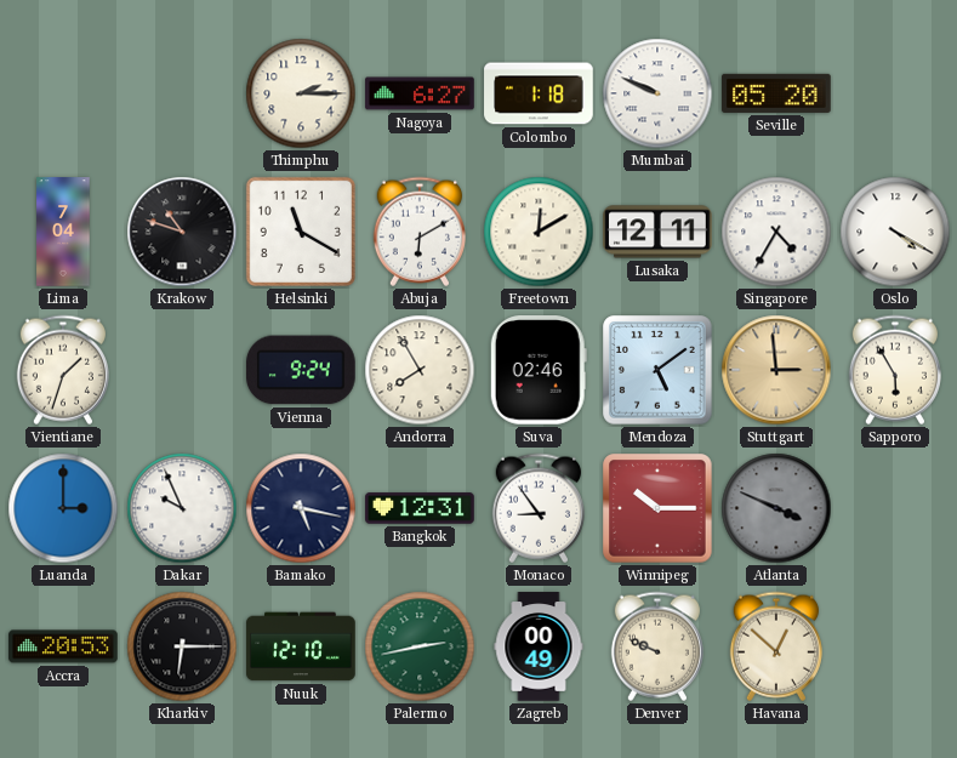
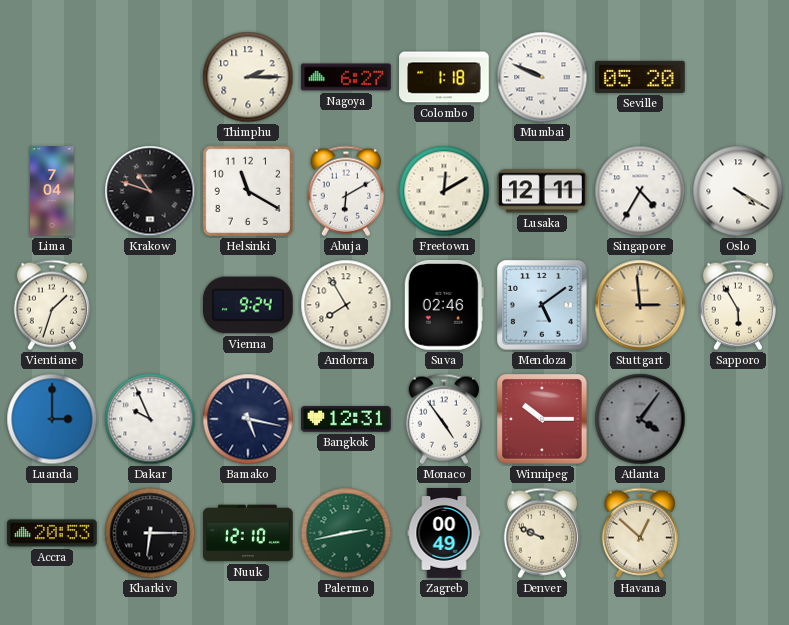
Monaco: 8:54 -> 4:54
Atlanta: 3:49 -> 4:06
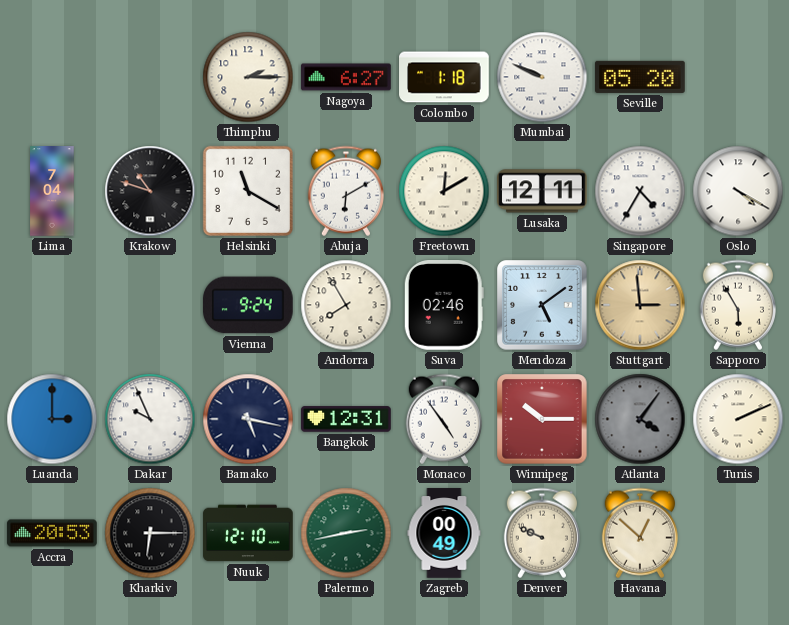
Vientiane: 1:33 -> none
Tunis: none -> 2:11
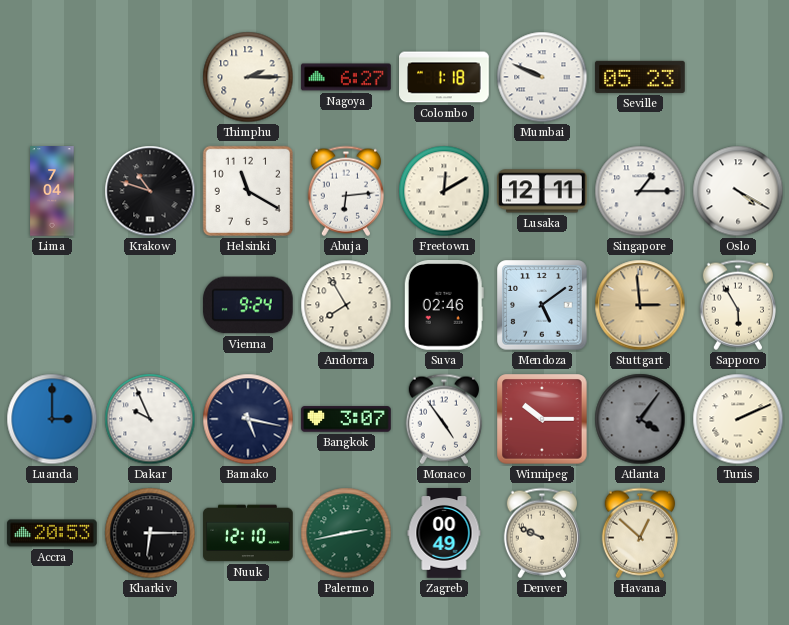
Seville: 05:20 -> 05:23
Abuja: 6:10 -> 6:14
Singapore: 4:35 -> 1:15
Bangkok: 12:31 -> 3:07
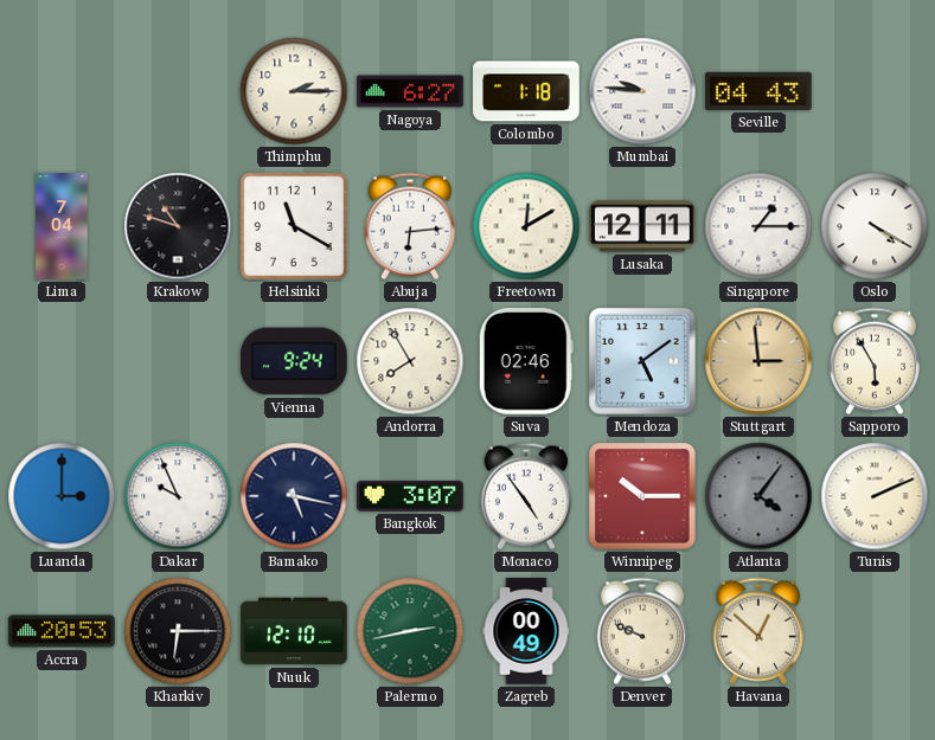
Mumbai: 9:49 -> 9:46
Seville: 05:23 -> 04:43
